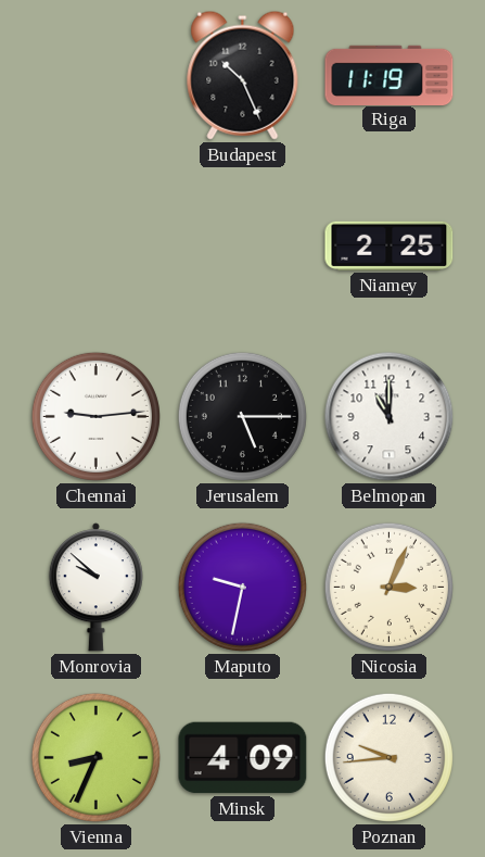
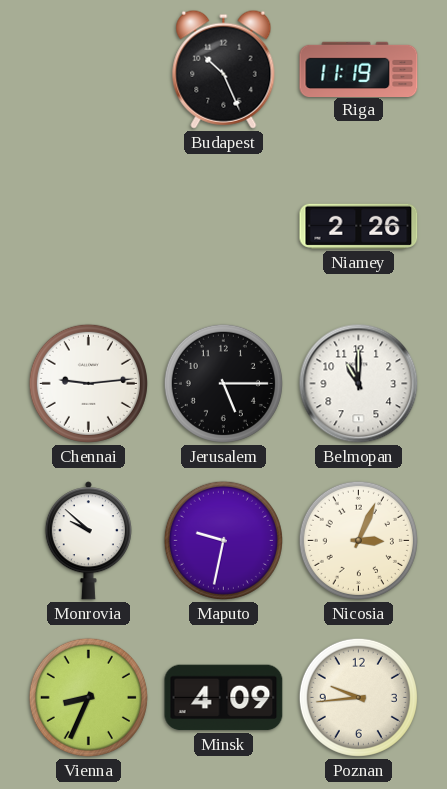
Niamey: 2:25 -> 2:26
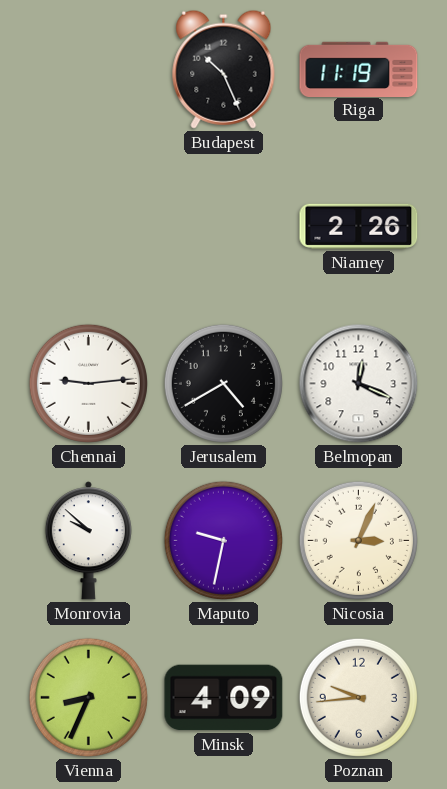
Jerusalem: 5:15 -> 4:40
Belmopan: 11:00 -> 12:19
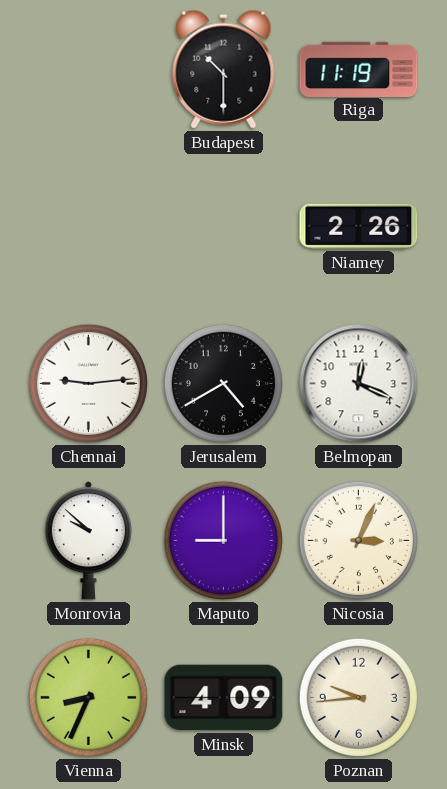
Budapest: 10:26 -> 10:30
Maputo: 9:32 -> 9:00
